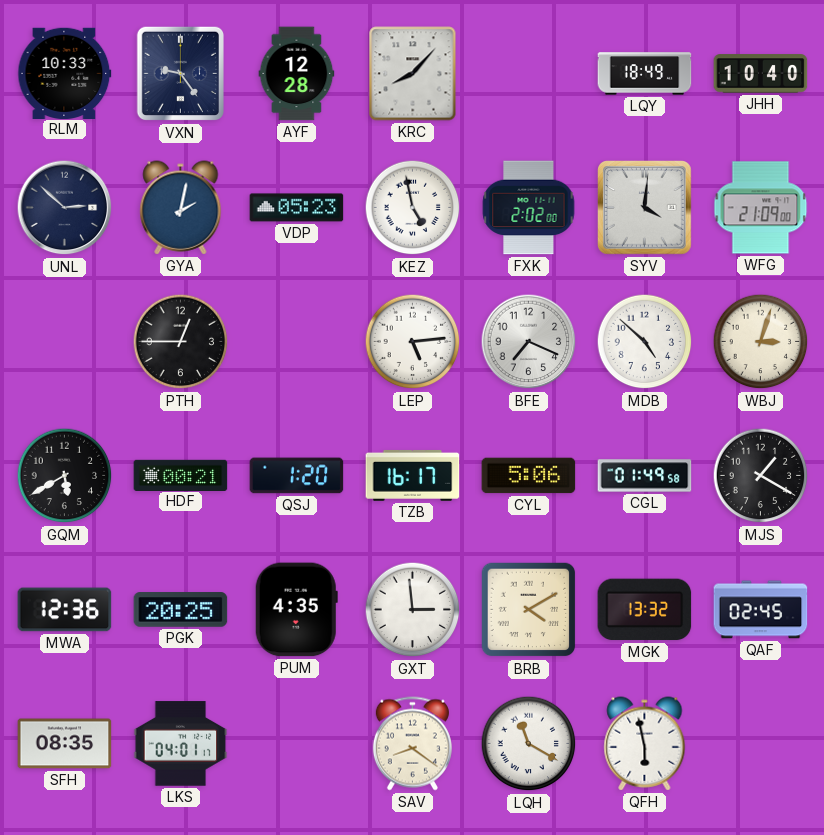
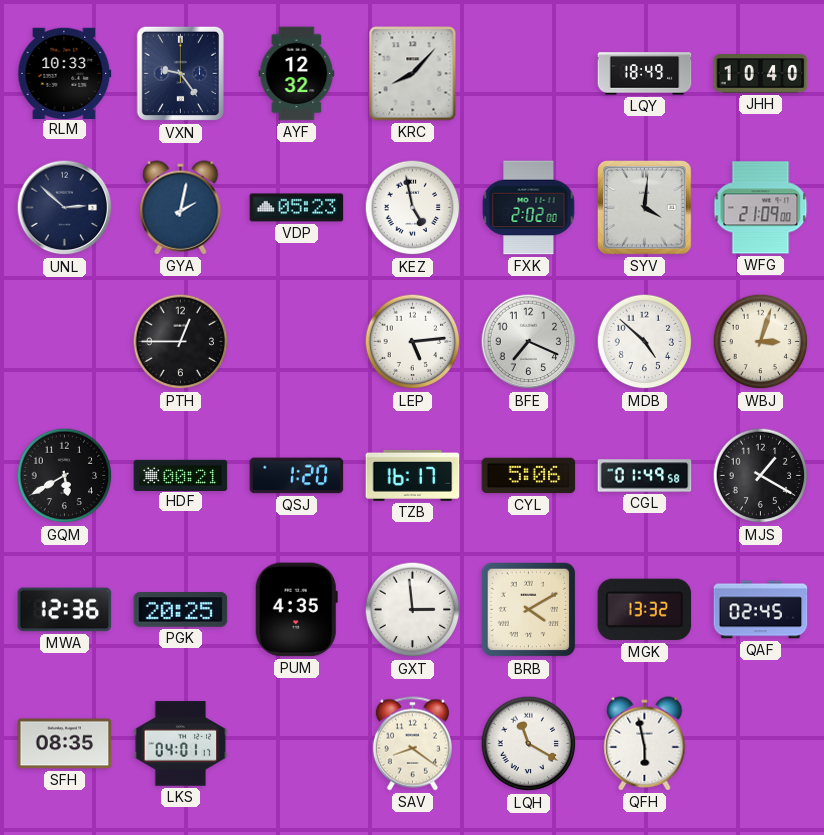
AYF: 12:28 -> 12:32
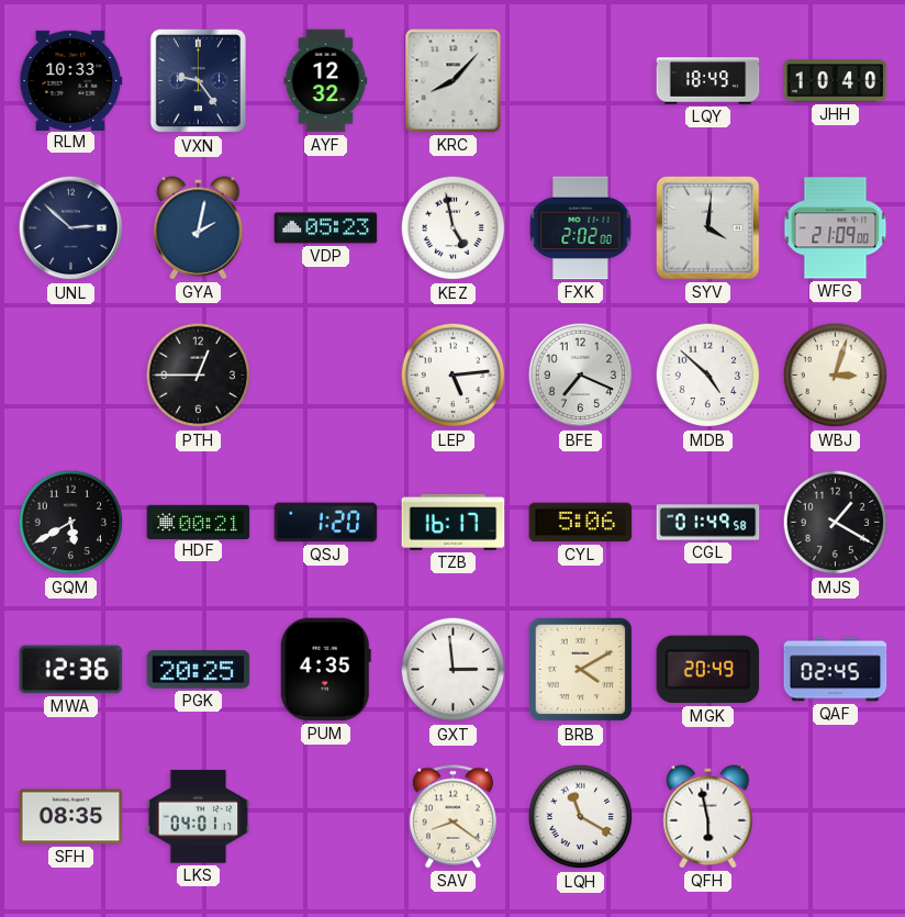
MGK: 13:32 -> 20:49
